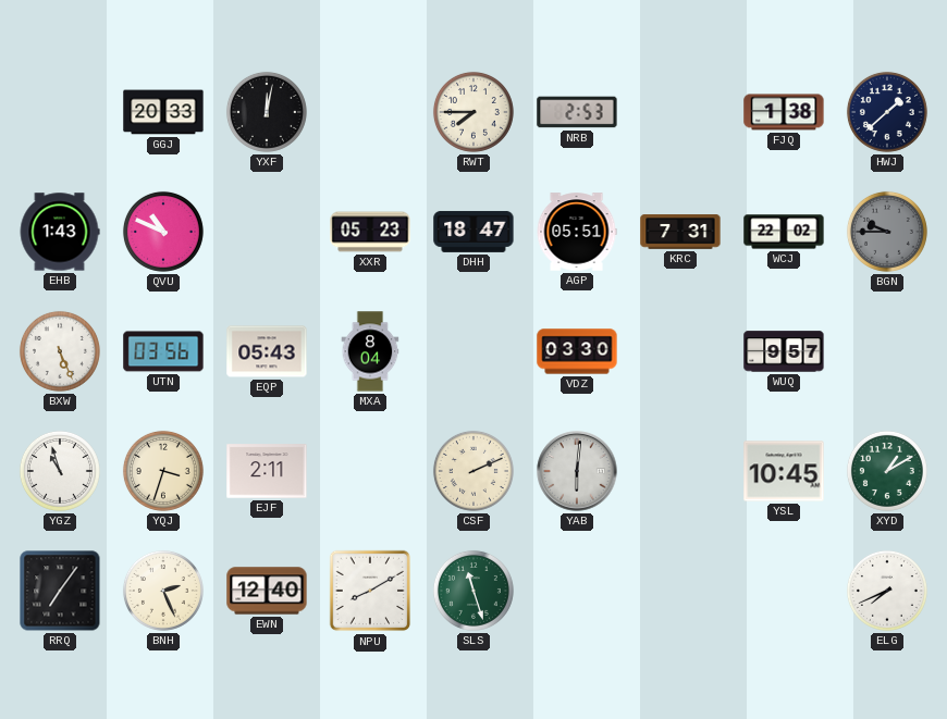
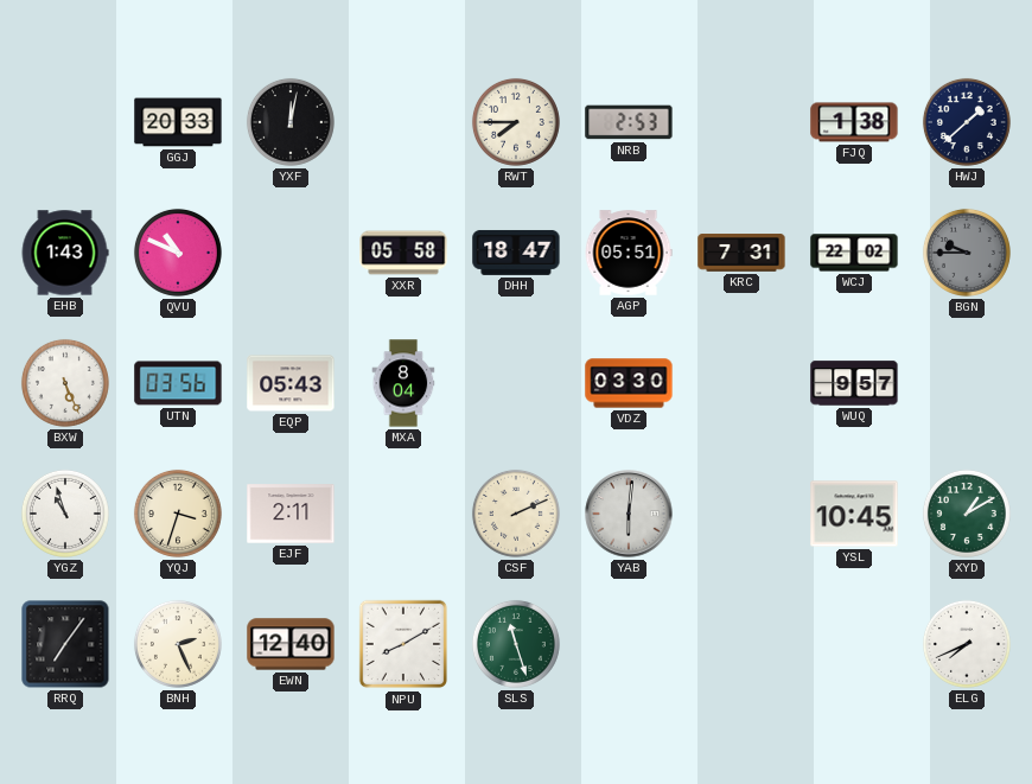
XXR: 05:23 -> 05:58
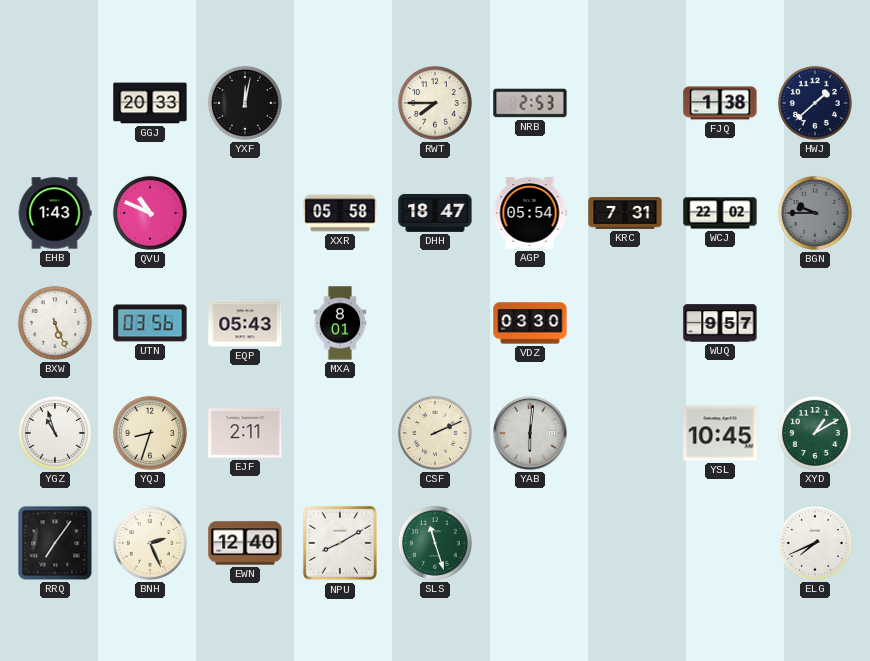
AGP: 05:51 -> 05:54
MXA: 8:04 -> 8:01
YQJ: 3:33 -> 8:33
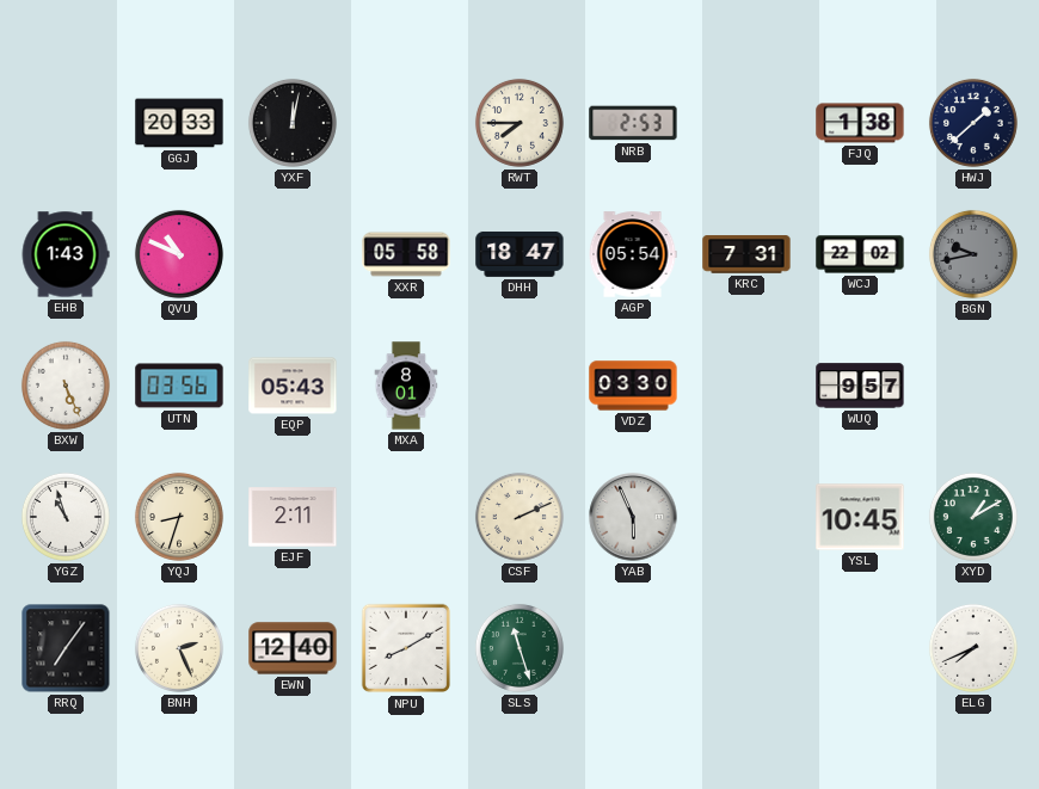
BGN: 9:45 -> 9:43
YAB: 6:01 -> 5:56
